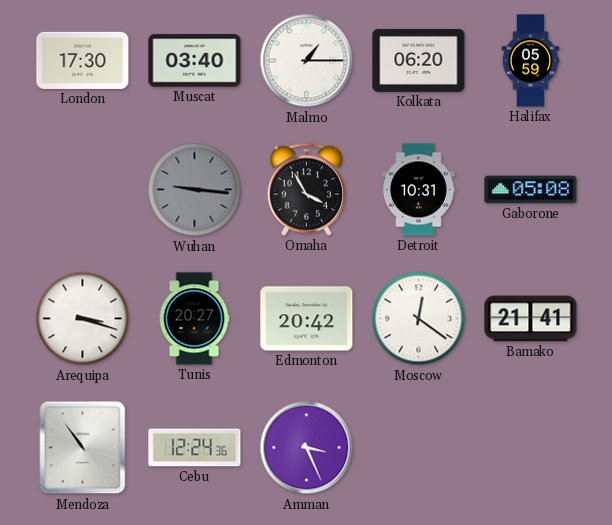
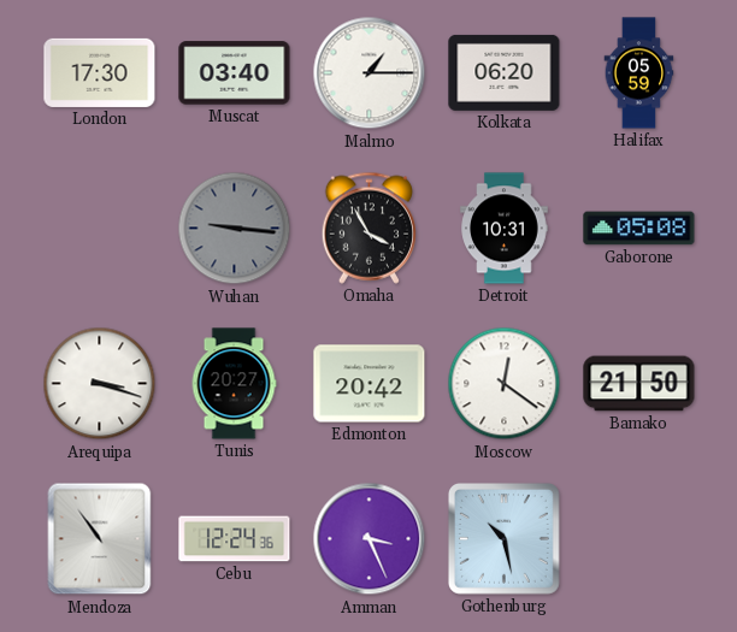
Bamako: 21:41 -> 21:50
Gothenburg: none -> 10:28
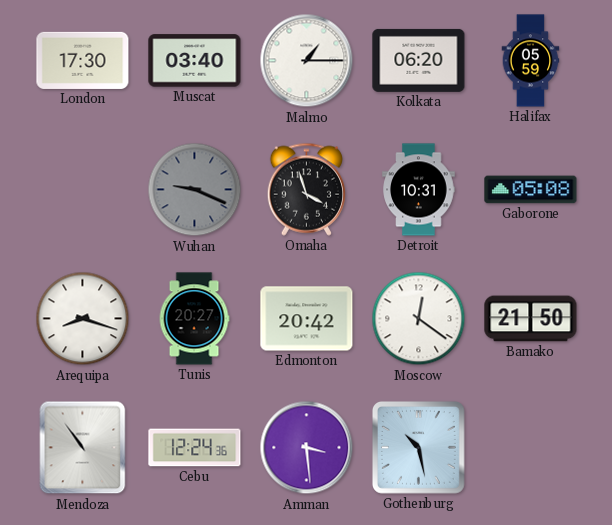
Wuhan: 9:16 -> 9:19
Omaha: 3:55 -> 3:57
Arequipa: 3:18 -> 8:18
Amman: 3:26 -> 3:29
